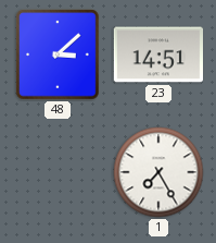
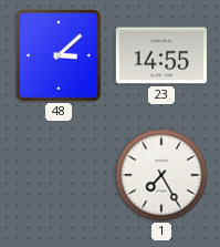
23: 14:51 -> 14:55
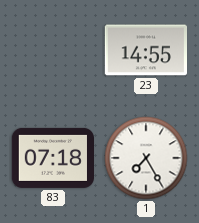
48: 3:08 -> none
83: none -> 07:18
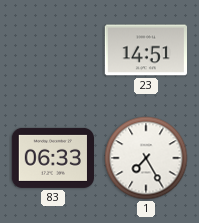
23: 14:55 -> 14:51
83: 07:18 -> 06:33
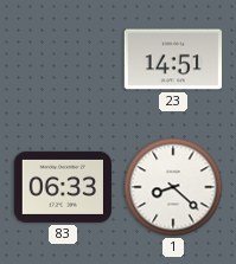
1: 7:25 -> 8:22
